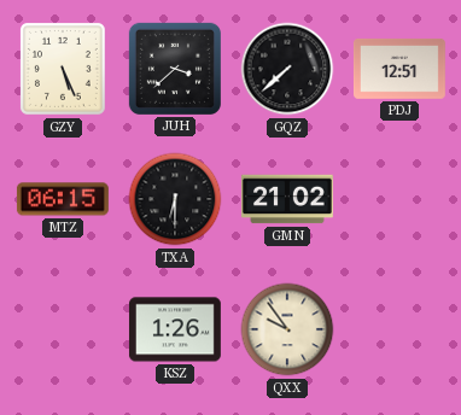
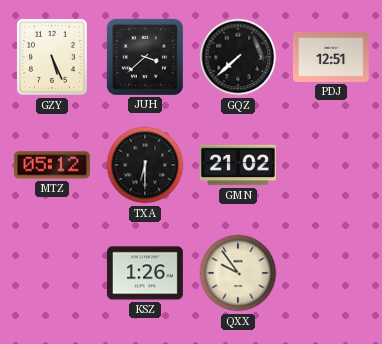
MTZ: 06:15 -> 05:12
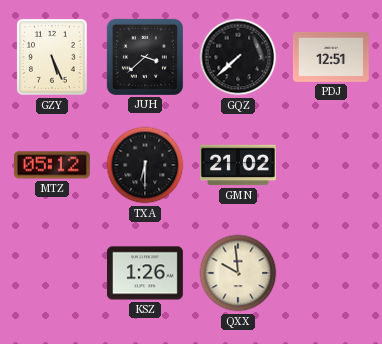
QXX: 9:54 -> 9:59
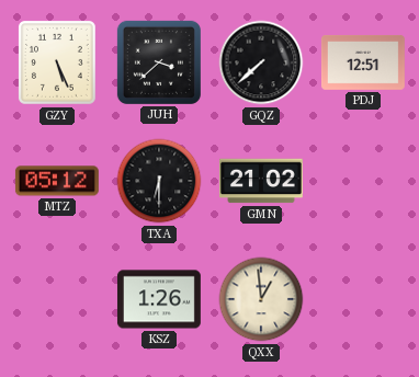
QXX: 9:59 -> 12:59
